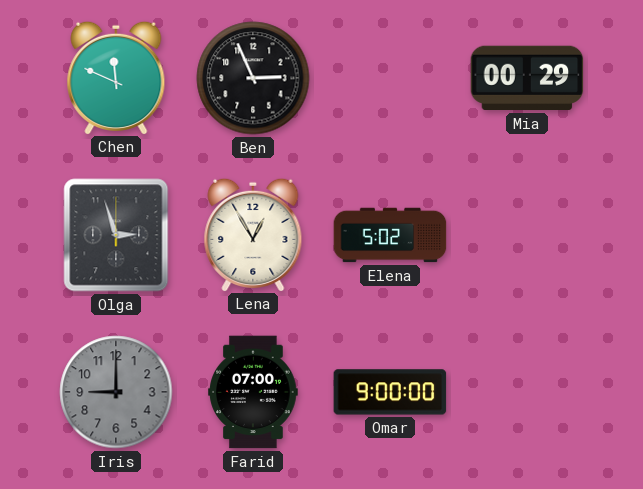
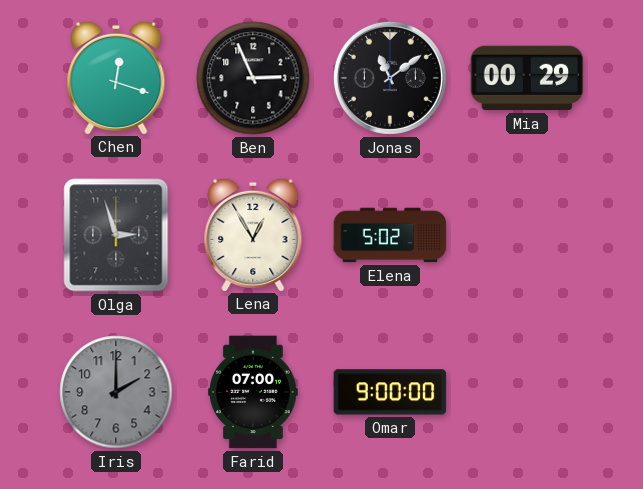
Chen: 11:49 -> 12:18
Jonas: none -> 11:09
Iris: 9:00 -> 2:00
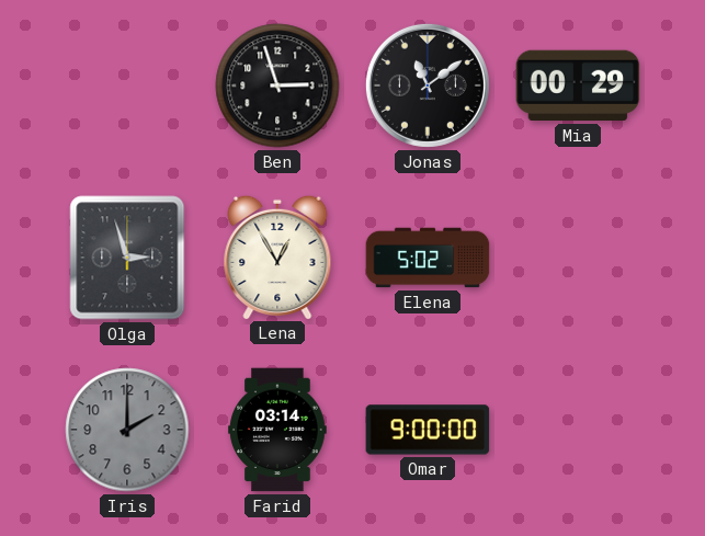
Chen: 12:18 -> none
Ben: 2:56 -> 2:57
Farid: 07:00 -> 03:14
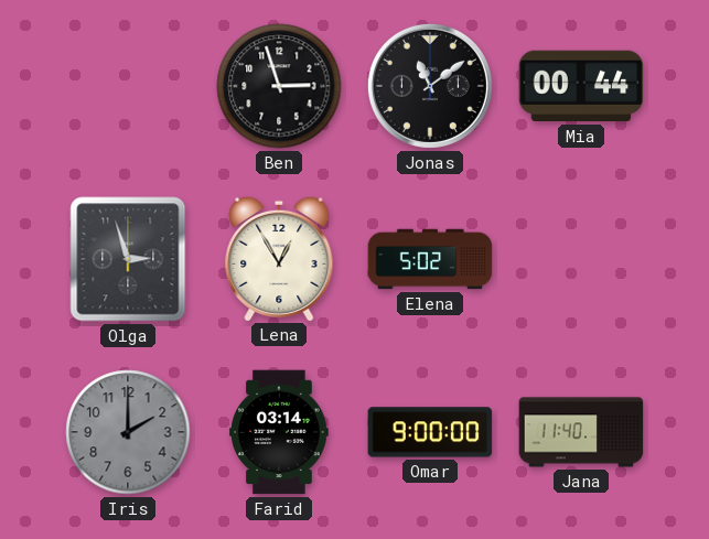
Mia: 00:29 -> 00:44
Jana: none -> 11:40
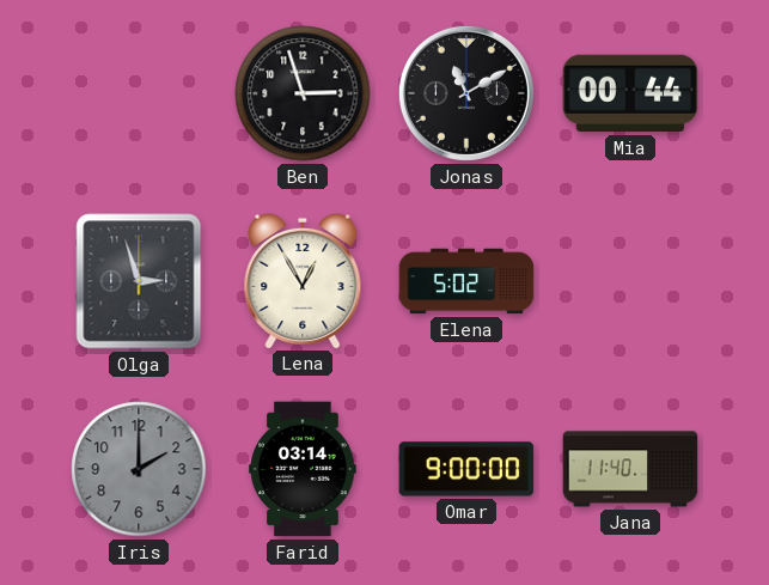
Jonas: 11:09 -> 11:10
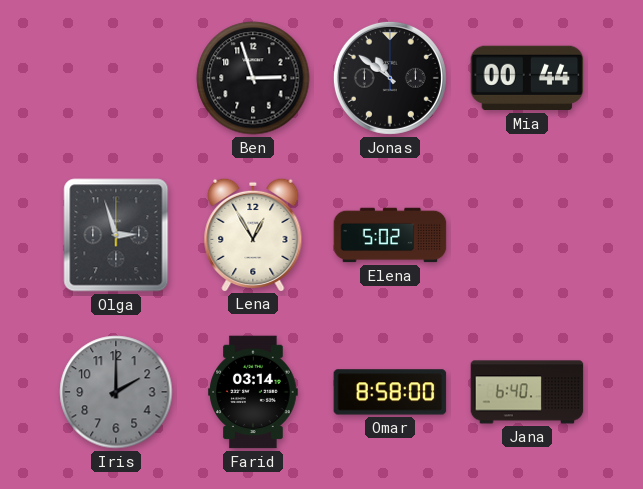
Jonas: 11:10 -> 10:51
Omar: 9:00 -> 8:58
Jana: 11:40 -> 6:40
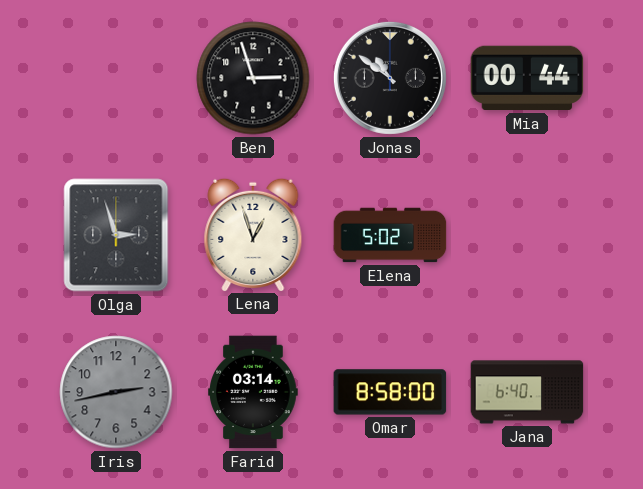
Lena: 12:55 -> 12:57
Iris: 2:00 -> 2:43
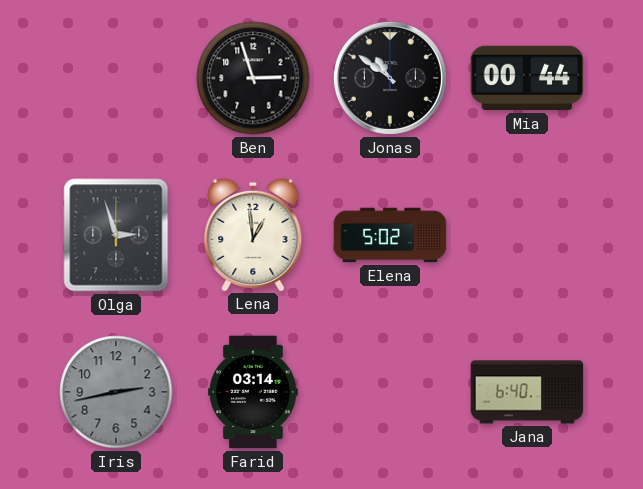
Lena: 12:57 -> 12:59
Omar: 8:58 -> none
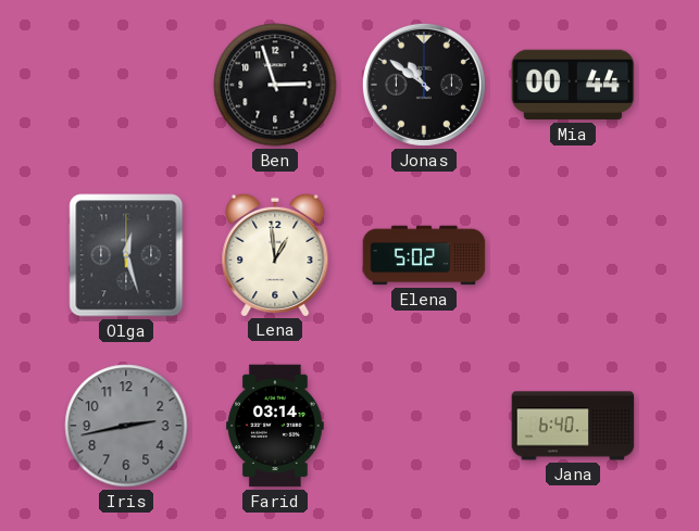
Olga: 2:57 -> 12:27
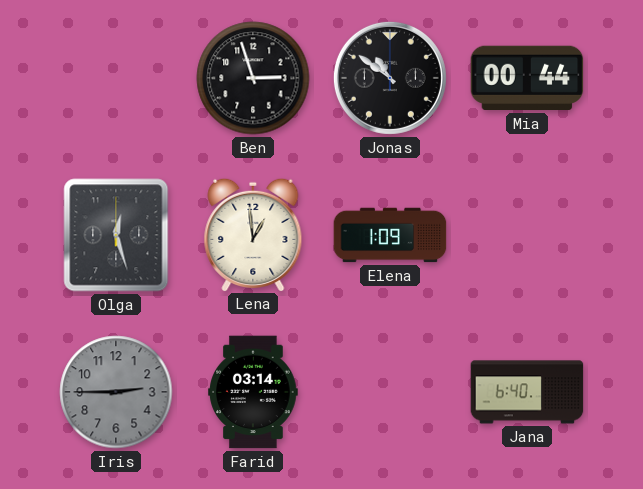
Elena: 5:02 -> 1:09
Iris: 2:43 -> 2:45
